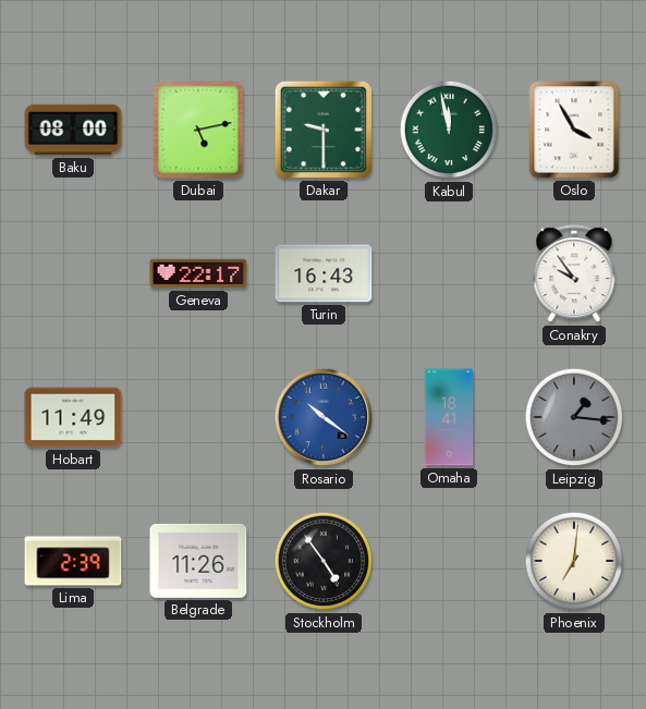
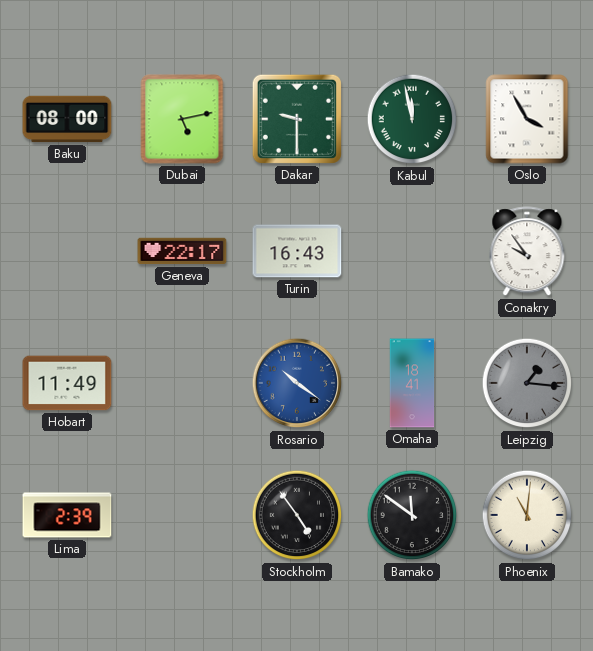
Belgrade: 11:26 -> none
Bamako: none -> 11:51
Phoenix: 7:01 -> 11:01
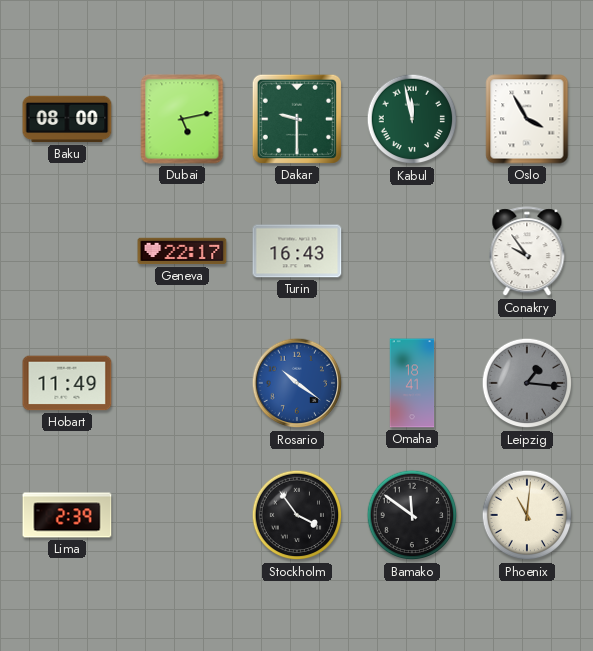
Stockholm: 4:54 -> 3:54
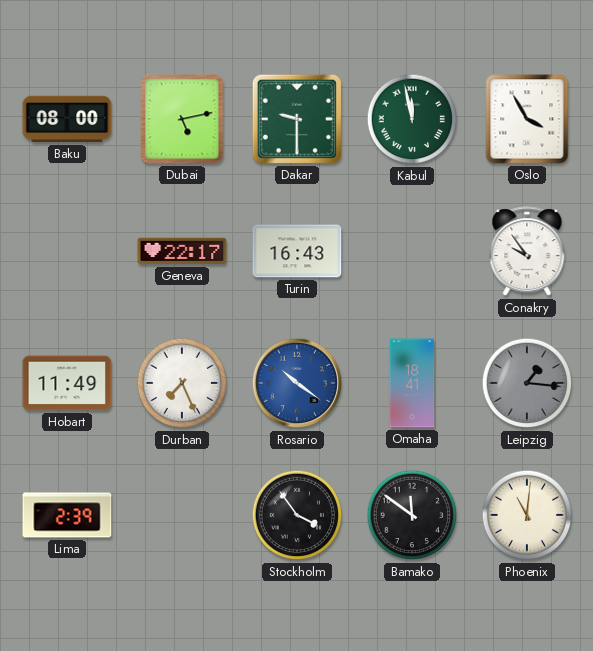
Durban: none -> 7:26
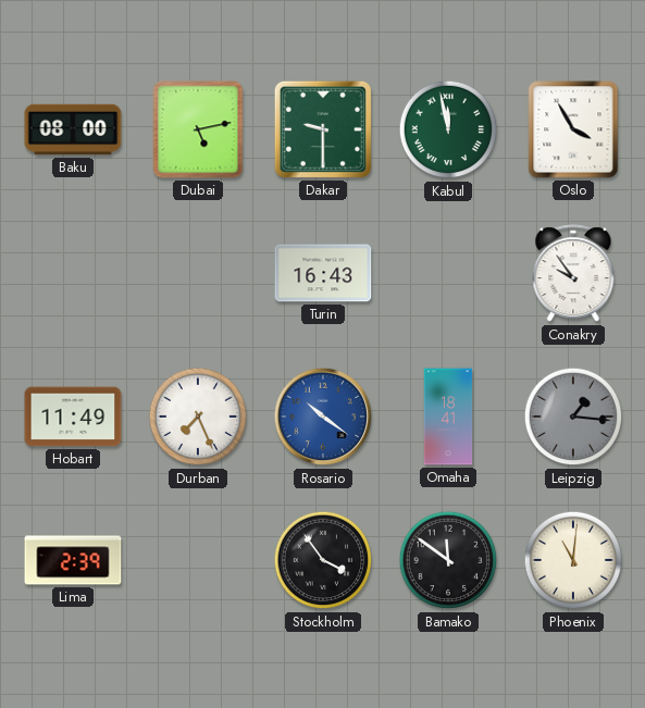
Geneva: 22:17 -> none
